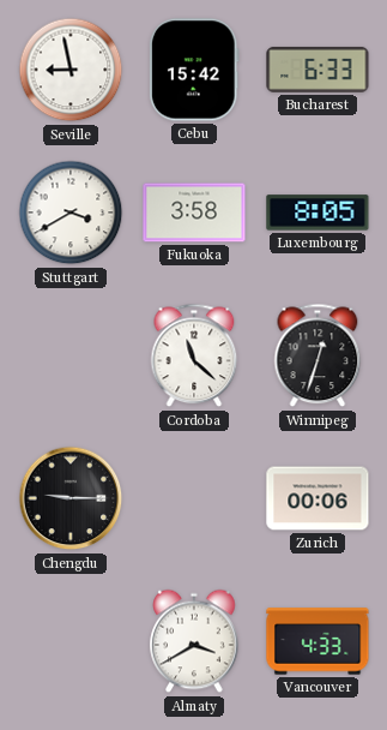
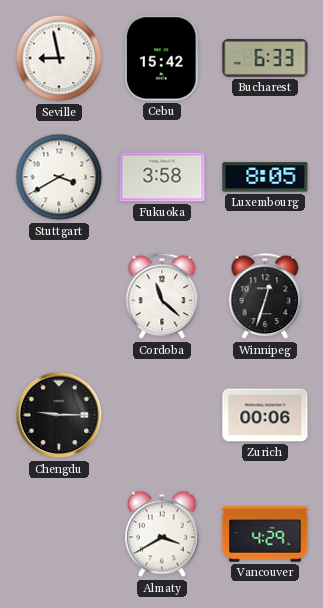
Vancouver: 4:33 -> 4:29
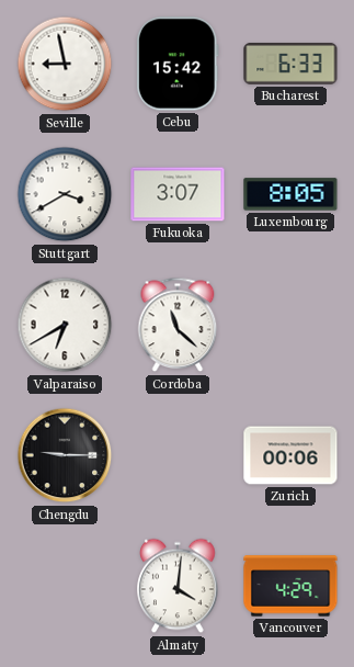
Fukuoka: 3:58 -> 3:07
Valparaiso: none -> 6:40
Winnipeg: 12:33 -> none
Almaty: 3:40 -> 4:01
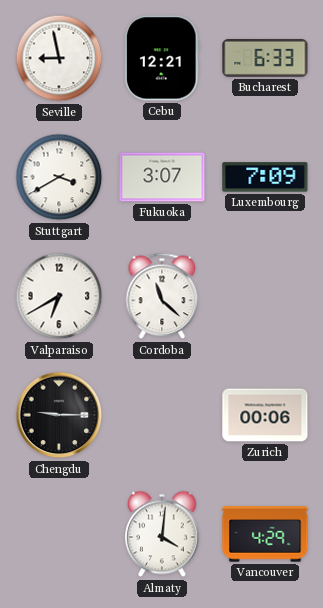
Cebu: 15:42 -> 12:21
Luxembourg: 8:05 -> 7:09
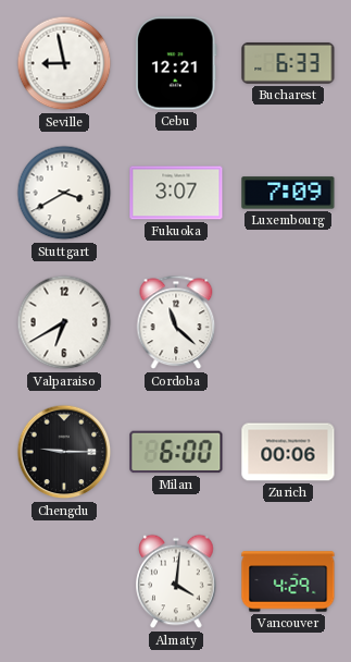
Milan: none -> 6:00
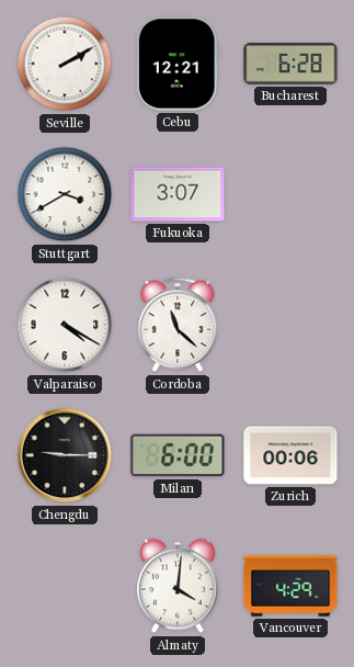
Seville: 8:58 -> 2:10
Bucharest: 6:33 -> 6:28
Luxembourg: 7:09 -> none
Valparaiso: 6:40 -> 4:20
